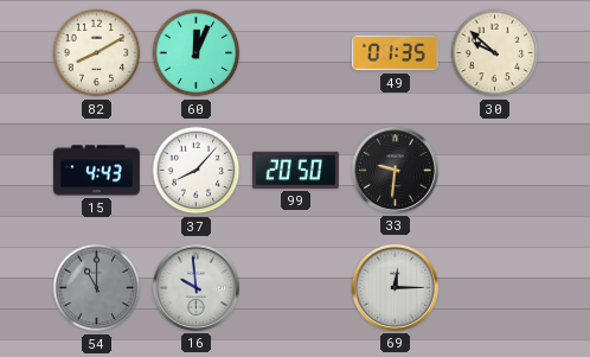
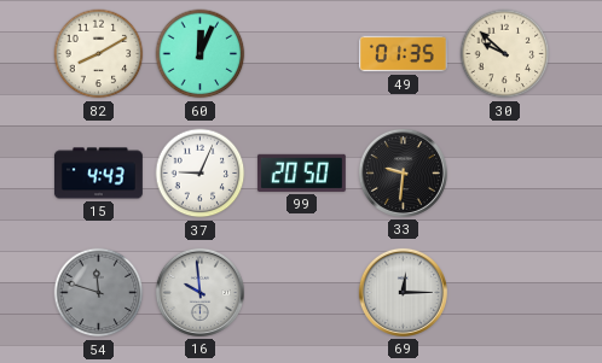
37: 8:07 -> 9:04
54: 11:00 -> 11:48
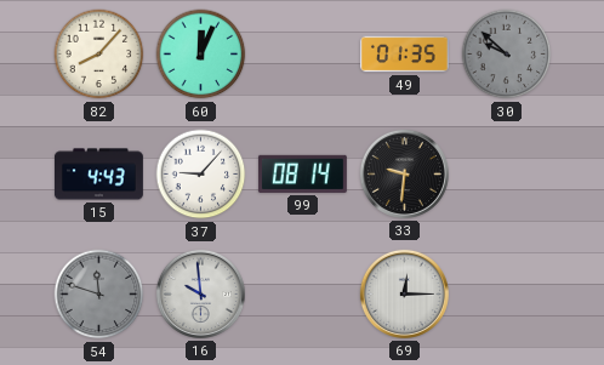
82: 8:10 -> 8:07
30 dial: cream -> grey
37: 9:04 -> 9:07
99: 20:50 -> 08:14
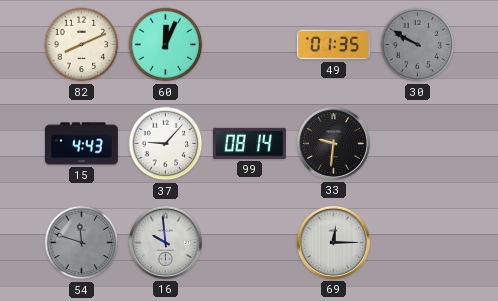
82: 8:07 -> 8:11
30: 9:52 -> 9:50
